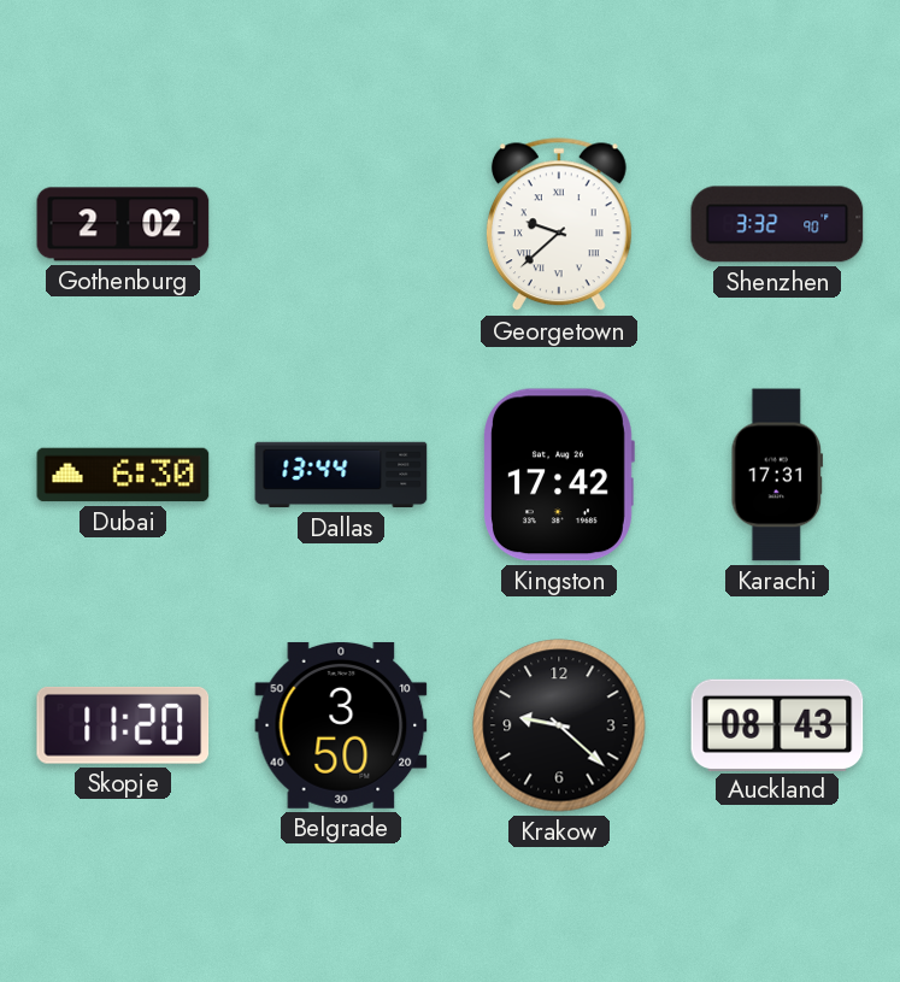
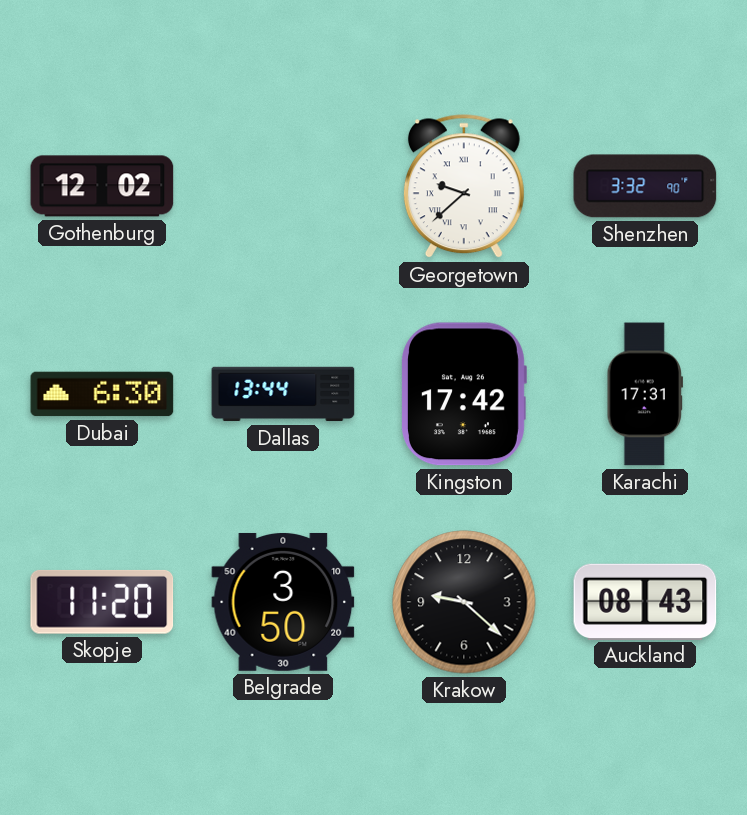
Gothenburg: 2:02 -> 12:02
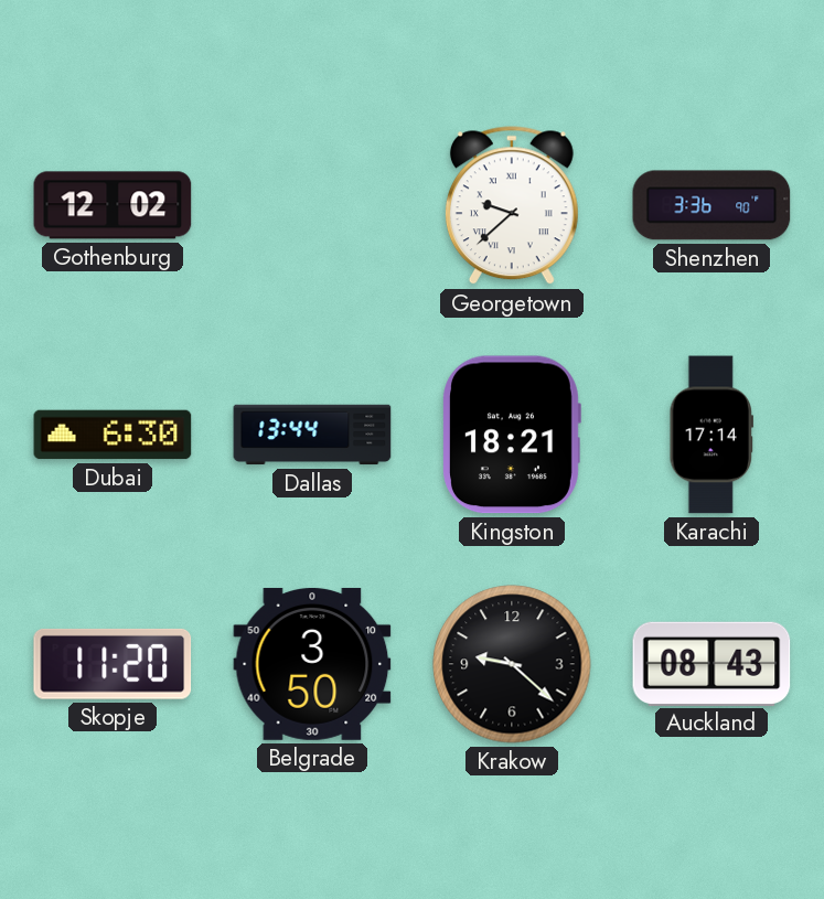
Shenzhen: 3:32 -> 3:36
Kingston: 17:42 -> 18:21
Karachi: 17:31 -> 17:14
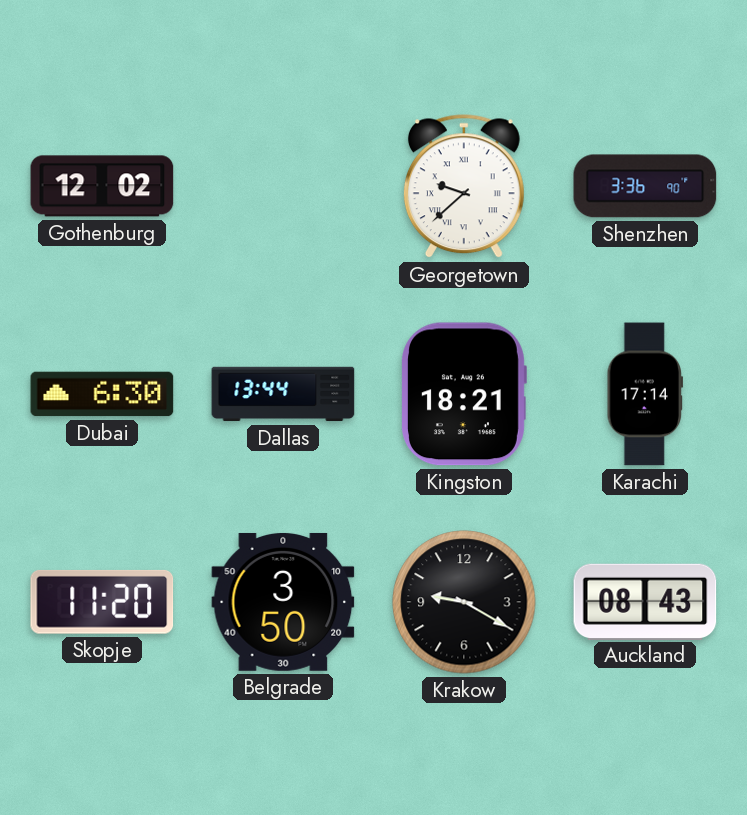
Krakow: 9:22 -> 9:20
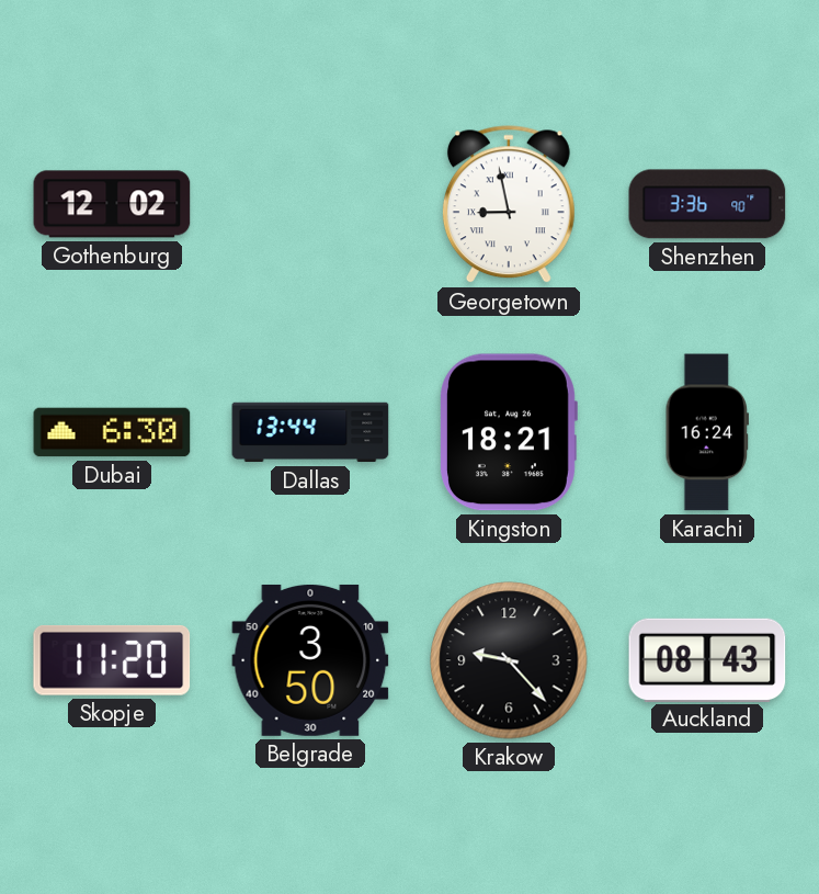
Georgetown: 9:38 -> 8:58
Karachi: 17:14 -> 16:24
Krakow: 9:20 -> 9:23
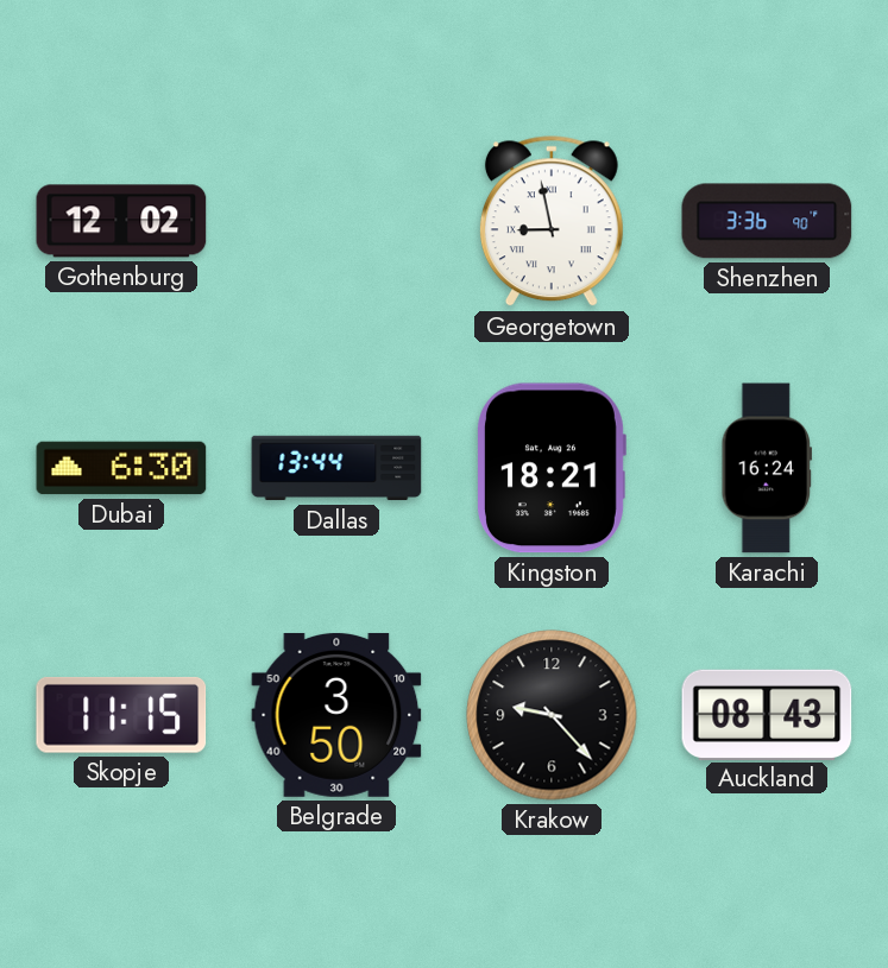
Skopje: 11:20 -> 11:15
